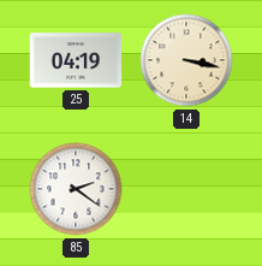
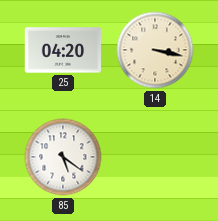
25: 04:19 -> 04:20
85: 2:21 -> 5:21
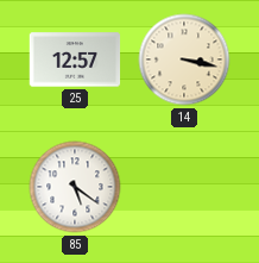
25: 04:20 -> 12:57
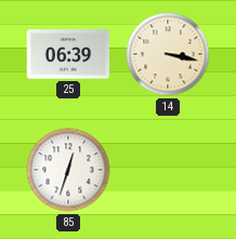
25: 12:57 -> 06:39
85: 5:21 -> 12:33
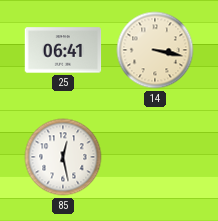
25: 06:39 -> 06:41
85: 12:33 -> 12:28
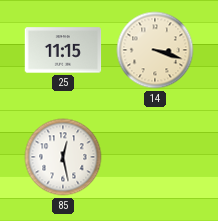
25: 06:41 -> 11:15
14: 3:17 -> 3:18
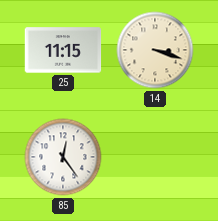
85: 12:28 -> 12:24
